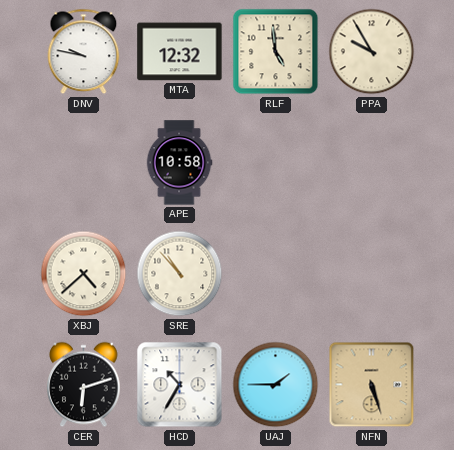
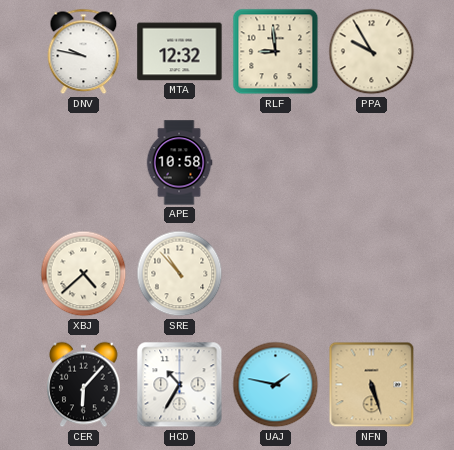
RLF: 4:59 -> 8:59
CER: 6:12 -> 6:07
UAJ: 1:45 -> 1:47
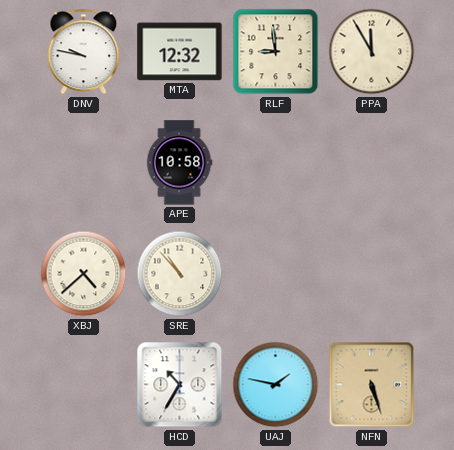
PPA: 9:55 -> 11:55
CER: 6:07 -> none
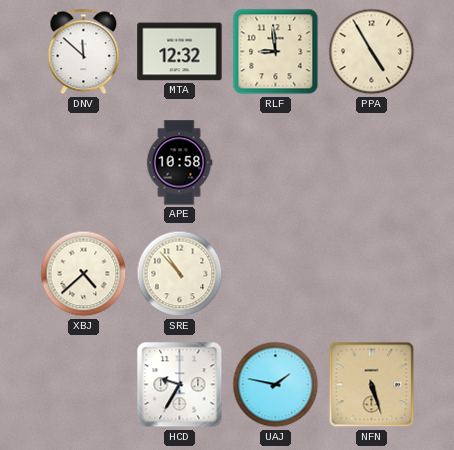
DNV: 9:47 -> 11:52
PPA: 11:55 -> 4:55
HCD: 10:35 -> 9:35
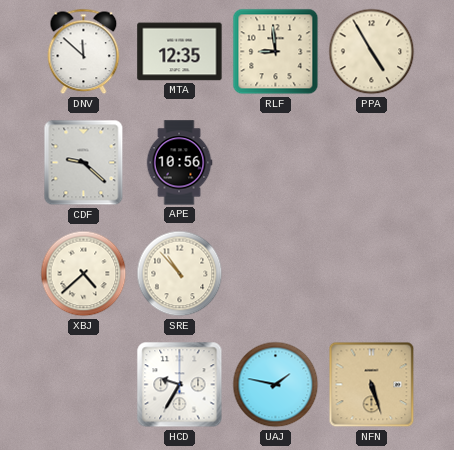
MTA: 12:32 -> 12:35
CDF: none -> 9:22
APE: 10:58 -> 10:56
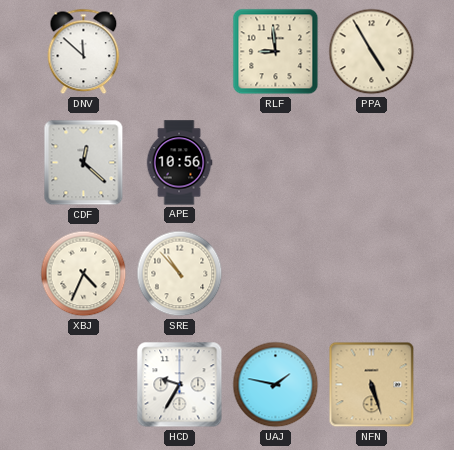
MTA: 12:35 -> none
CDF: 9:22 -> 12:22
XBJ: 4:38 -> 4:34
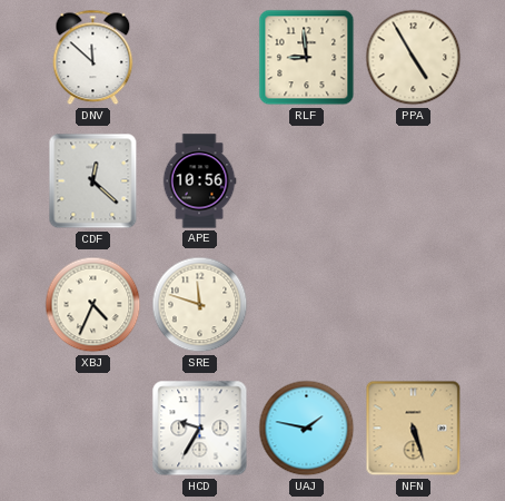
SRE: 10:53 -> 11:48
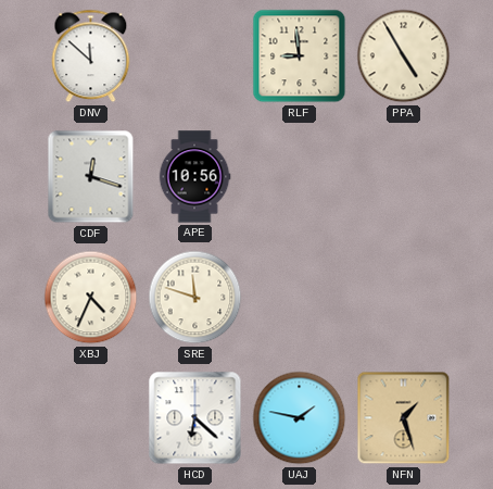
CDF: 12:22 -> 12:18
HCD: 9:35 -> 6:22
NFN: 5:27 -> 1:27
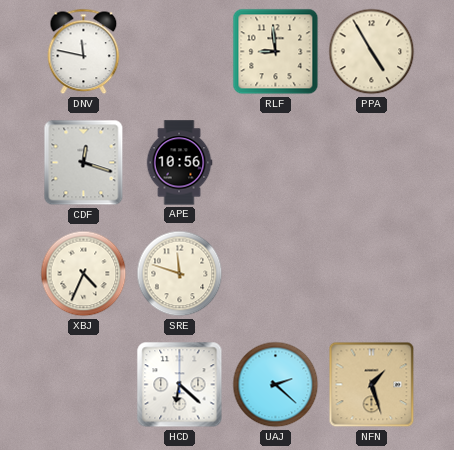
DNV: 11:52 -> 11:47
UAJ: 1:47 -> 2:22
